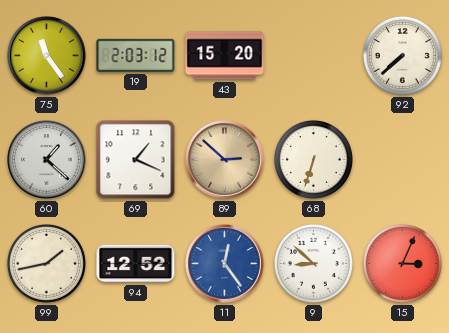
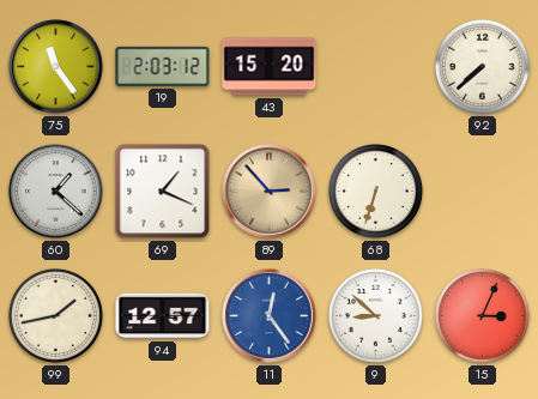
89: 2:52 -> 2:53
94: 12:52 -> 12:57
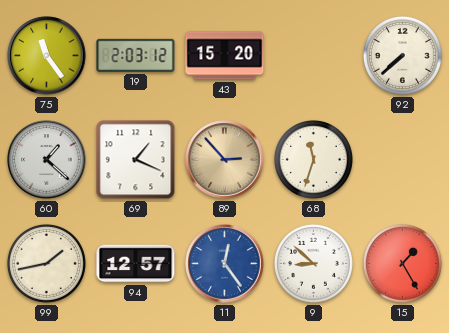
68: 6:33 -> 11:33
15: 3:04 -> 1:25
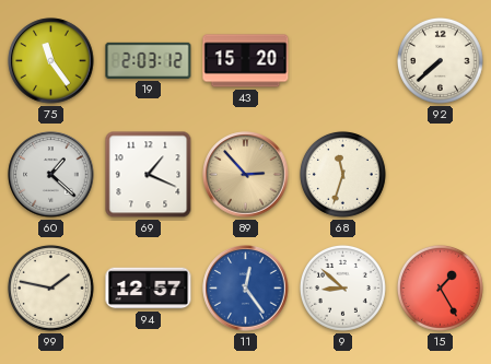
99: 1:43 -> 1:47
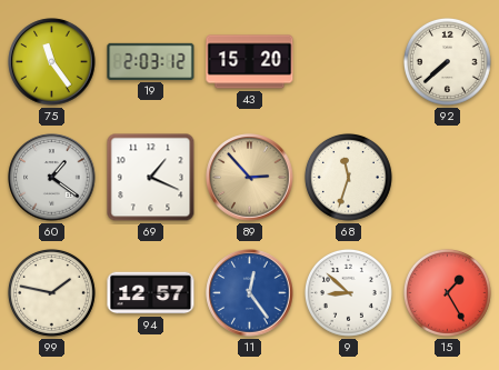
60: 1:22 -> 1:21
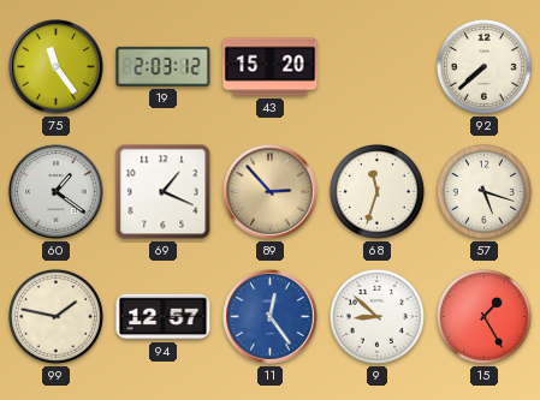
57: none -> 5:18
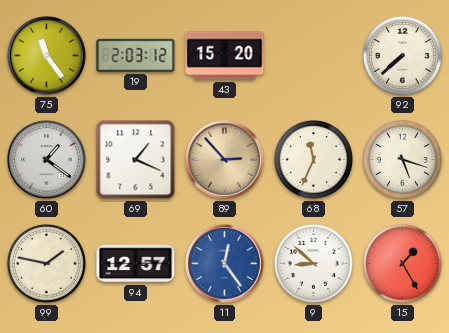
68: 11:33 -> 11:34
